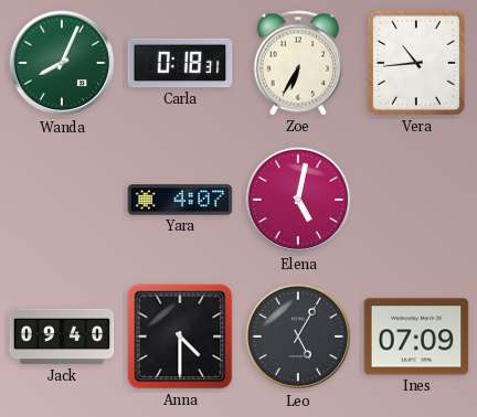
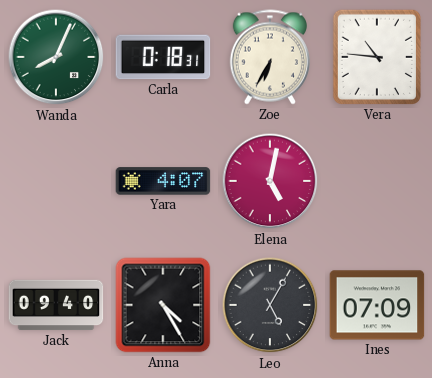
Vera: 10:44 -> 10:46
Anna: 4:30 -> 4:25
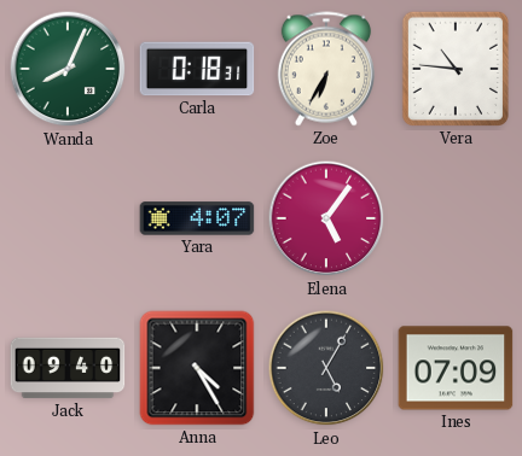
Elena: 5:02 -> 5:06
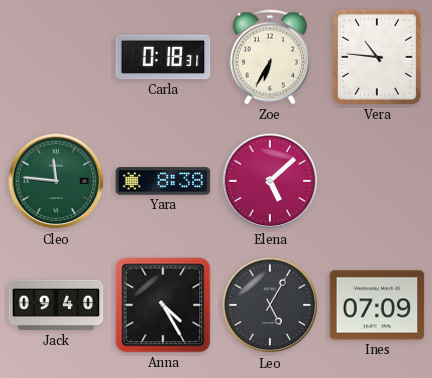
Wanda: 8:04 -> none
Cleo: none -> 11:46
Yara: 4:07 -> 8:38
Elena: 5:06 -> 5:08
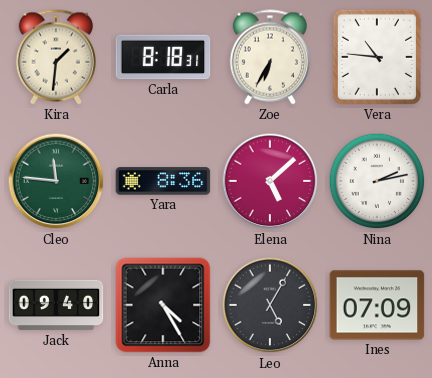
Kira: none -> 1:31
Carla: 0:18 -> 8:18
Yara: 8:38 -> 8:36
Nina: none -> 2:13
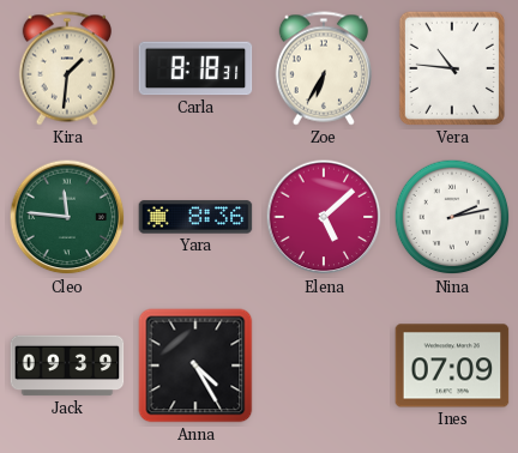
Jack: 09:40 -> 09:39
Leo: 5:05 -> none
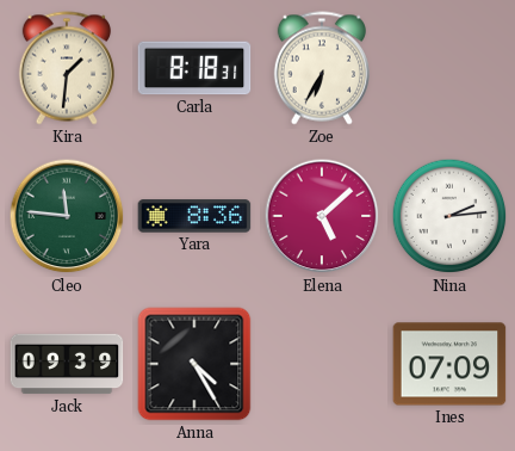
Vera: 10:46 -> none
Nina: 2:13 -> 2:14
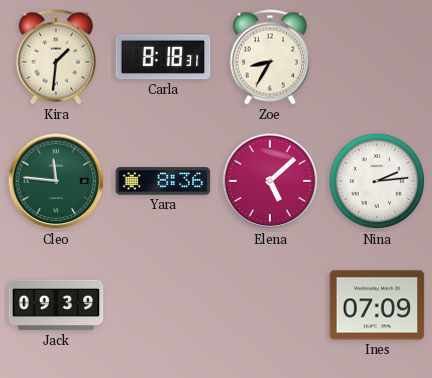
Zoe: 6:35 -> 8:35
Anna: 4:25 -> none
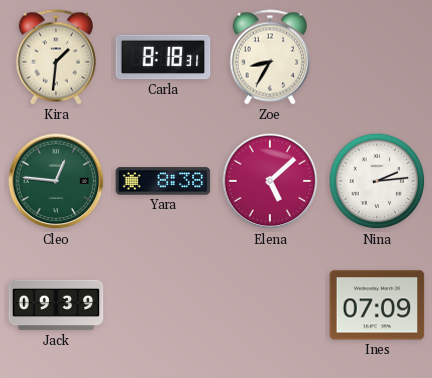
Cleo: 11:46 -> 12:46
Yara: 8:36 -> 8:38
